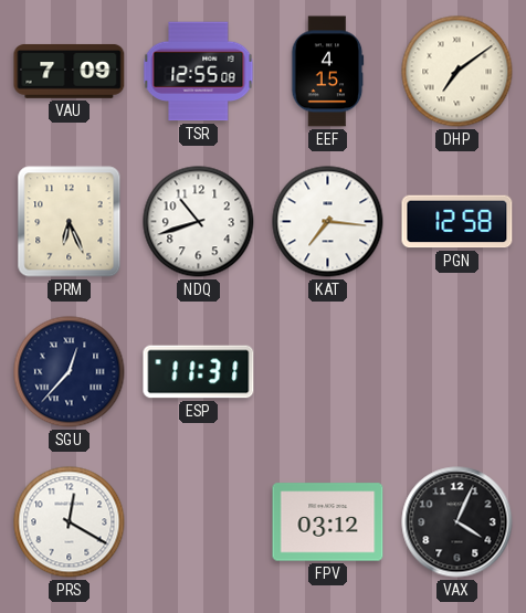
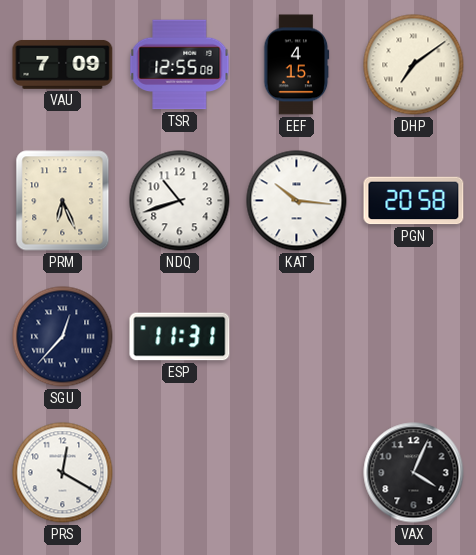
KAT: 7:16 -> 10:16
PGN: 12:58 -> 20:58
FPV: 03:12 -> none
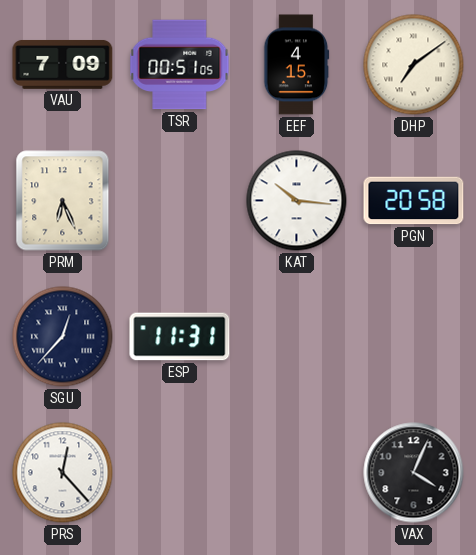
TSR: 12:55 -> 00:51
NDQ: 10:42 -> none
PRS: 12:20 -> 12:23
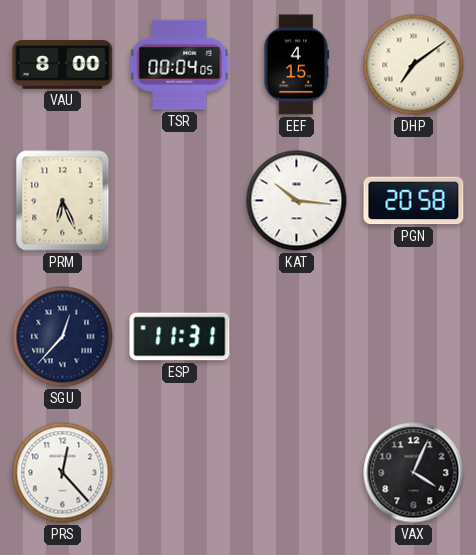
VAU: 7:09 -> 8:00
TSR: 00:51 -> 00:04
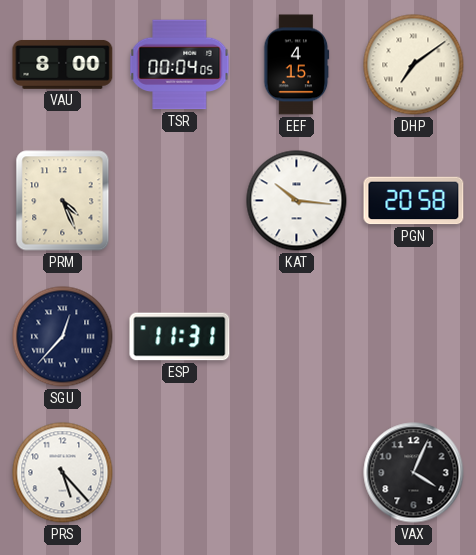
PRM: 6:26 -> 4:26
PRS: 12:23 -> 5:23
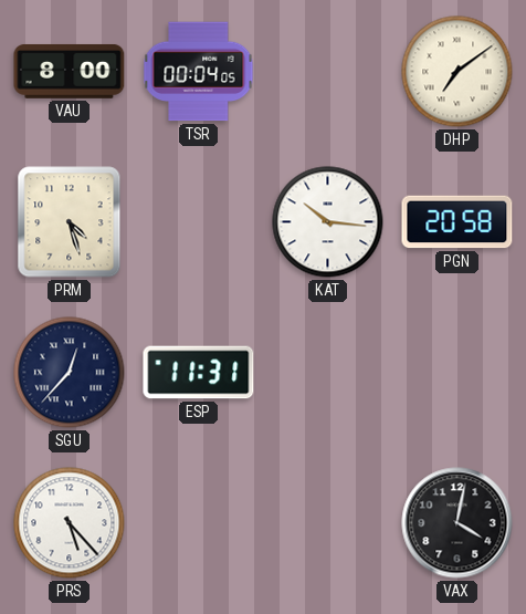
EEF: 4:15 -> none
PRM: 4:26 -> 4:27
VAX: 4:04 -> 4:02
